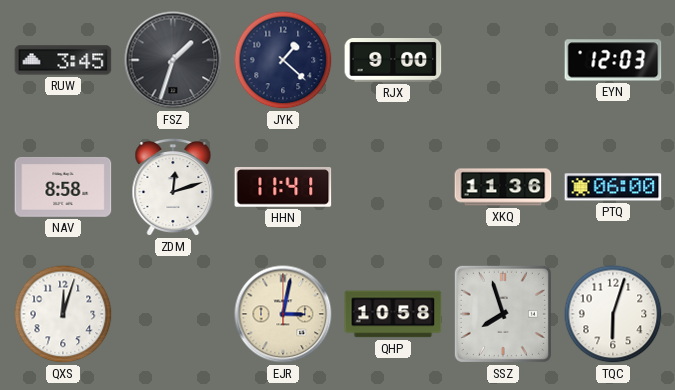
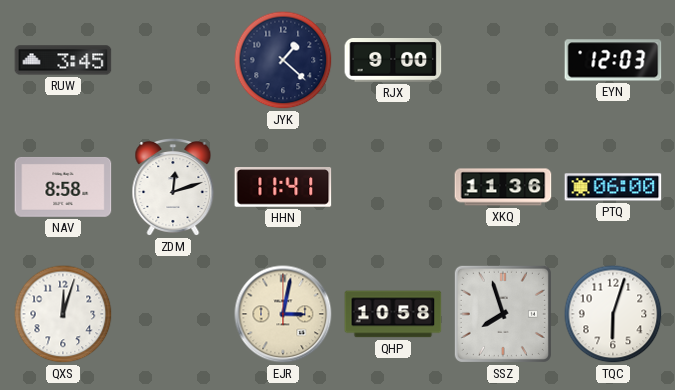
FSZ: 1:33 -> none
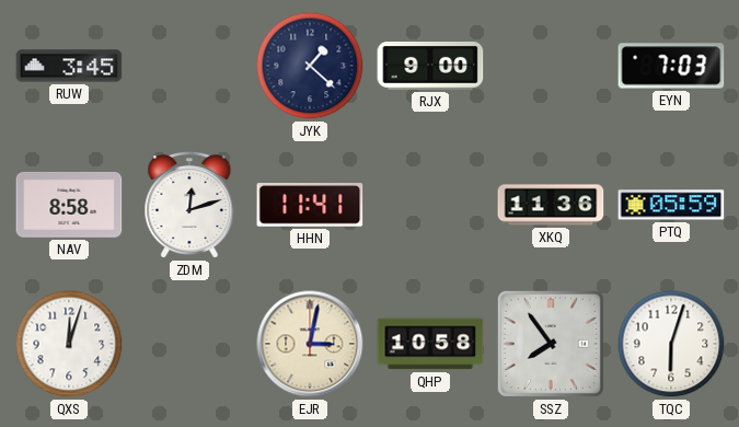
EYN: 12:03 -> 7:03
PTQ: 06:00 -> 05:59
SSZ: 7:57 -> 7:54
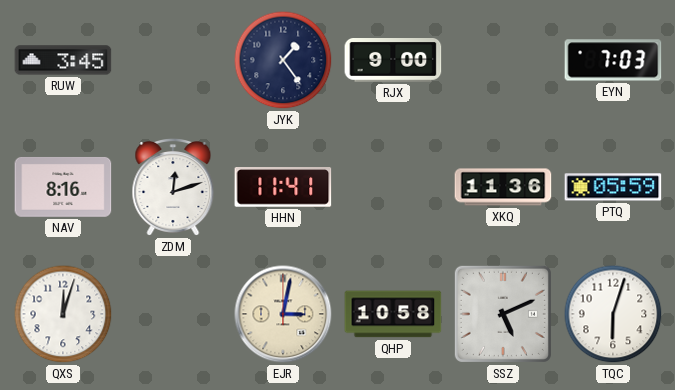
JYK: 1:22 -> 1:24
NAV: 8:58 -> 8:16
SSZ: 7:54 -> 5:11
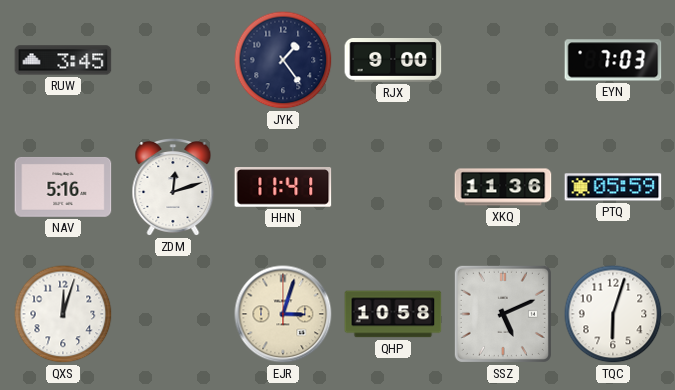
NAV: 8:16 -> 5:16
EJR: 3:02 -> 3:03
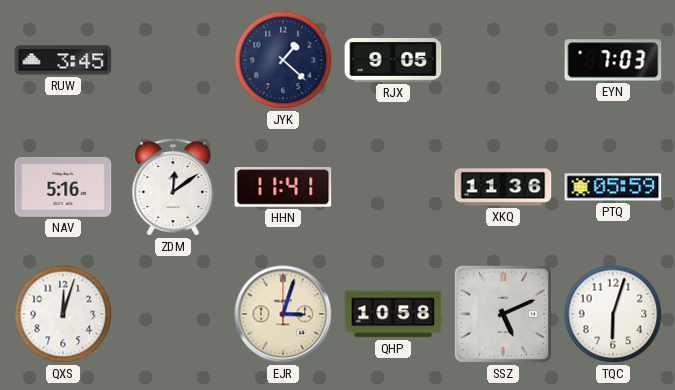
JYK: 1:24 -> 1:22
RJX: 9:00 -> 9:05
ZDM: 12:12 -> 12:09
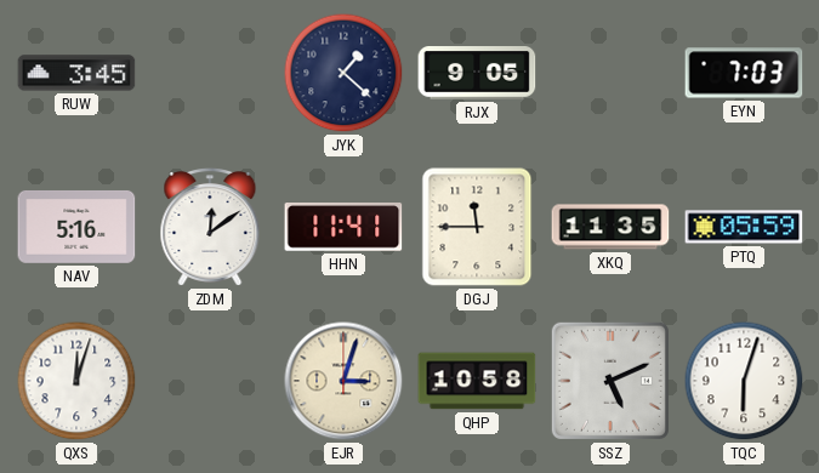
DGJ: none -> 11:45
XKQ: 11:36 -> 11:35
